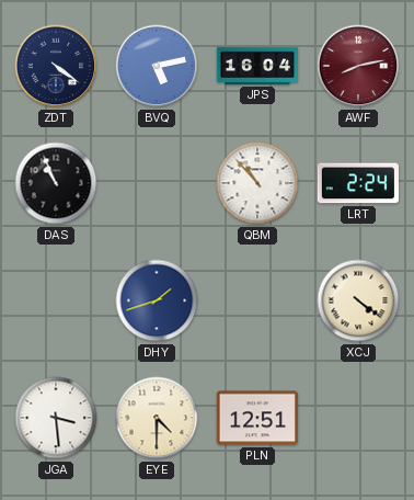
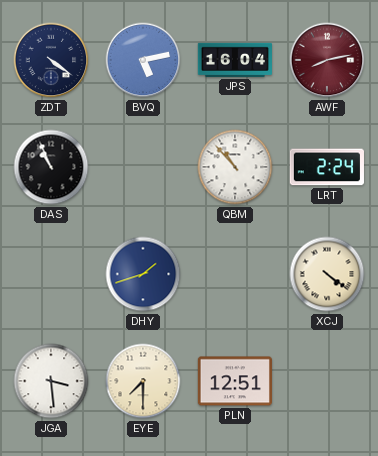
EYE: 4:30 -> 7:30
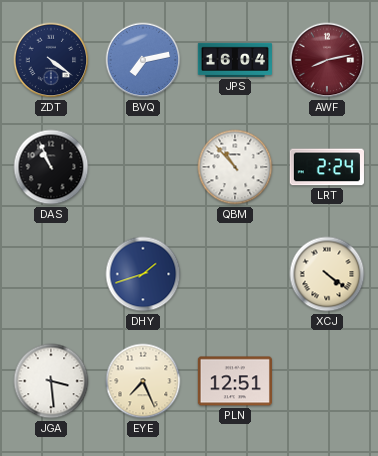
BVQ: 5:13 -> 7:13
EYE: 7:30 -> 7:26
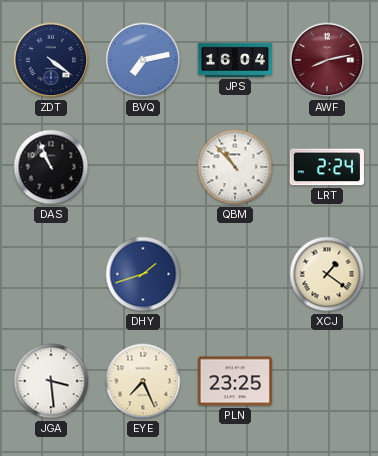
XCJ: 4:21 -> 1:21
PLN: 12:51 -> 23:25
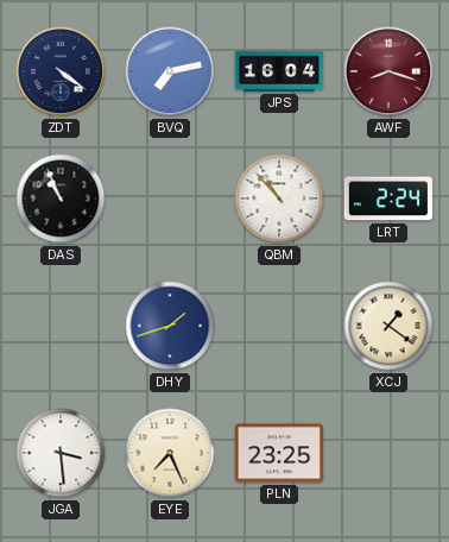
AWF: 8:13 -> 8:18
